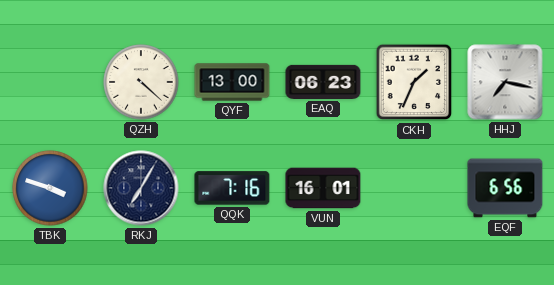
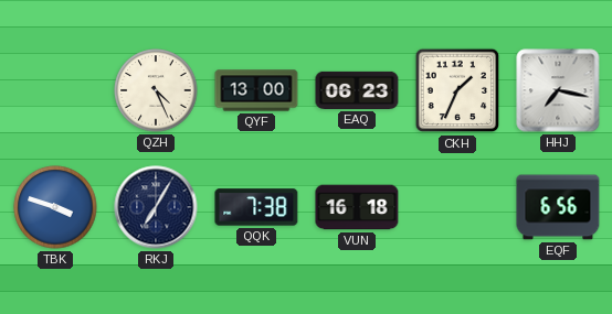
QZH: 4:22 -> 4:26
QQK: 7:16 -> 7:38
VUN: 16:01 -> 16:18
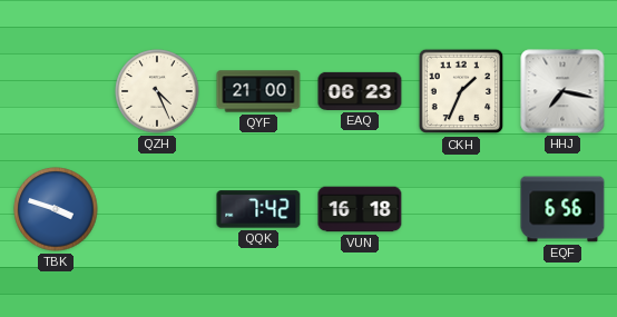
QYF: 13:00 -> 21:00
RKJ: 7:05 -> none
QQK: 7:38 -> 7:42
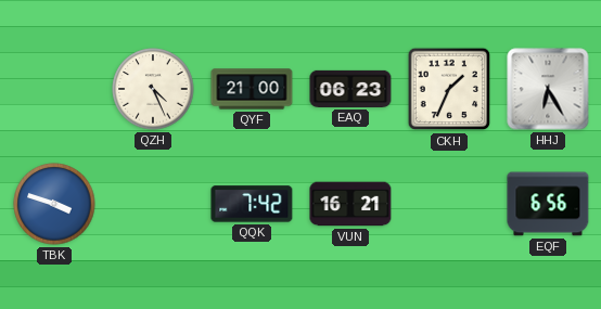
HHJ: 7:17 -> 6:25
VUN: 16:18 -> 16:21
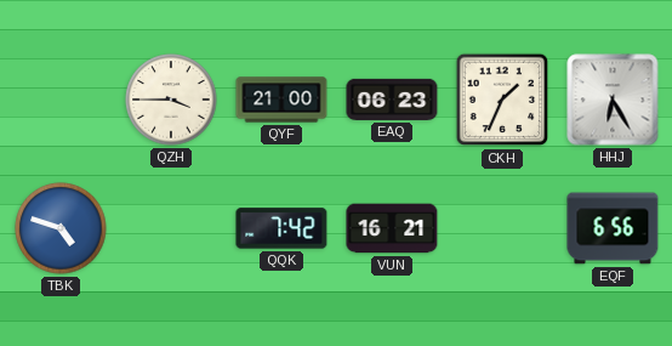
QZH: 4:26 -> 3:45
TBK: 3:48 -> 4:48
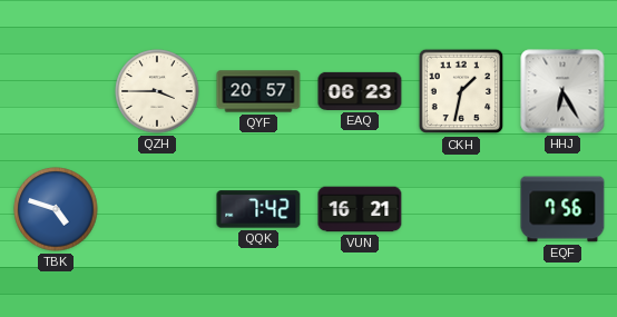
QYF: 21:00 -> 20:57
CKH: 1:34 -> 1:32
EQF: 6:56 -> 7:56
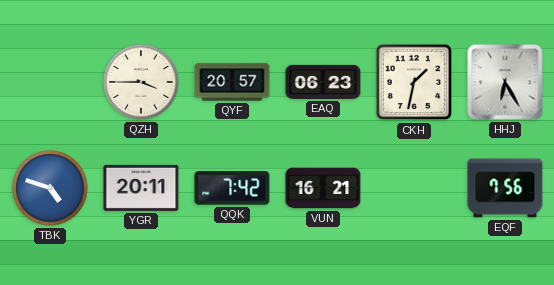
YGR: none -> 20:11
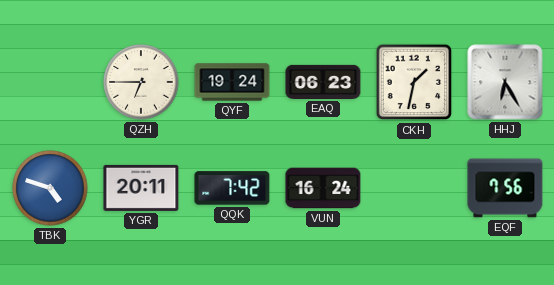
QZH: 3:45 -> 6:45
QYF: 20:57 -> 19:24
VUN: 16:21 -> 16:24
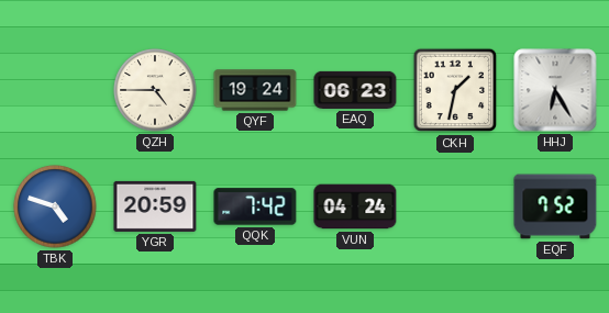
QZH: 6:45 -> 4:45
YGR: 20:11 -> 20:59
VUN: 16:24 -> 04:24
EQF: 7:56 -> 7:52
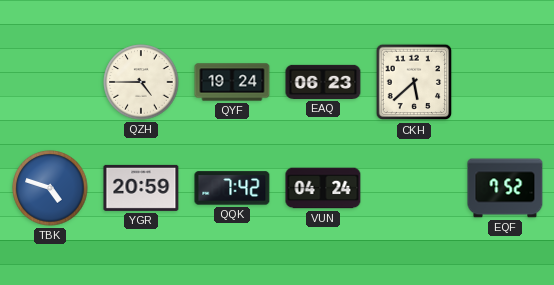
CKH: 1:32 -> 5:38
HHJ: 6:25 -> none
